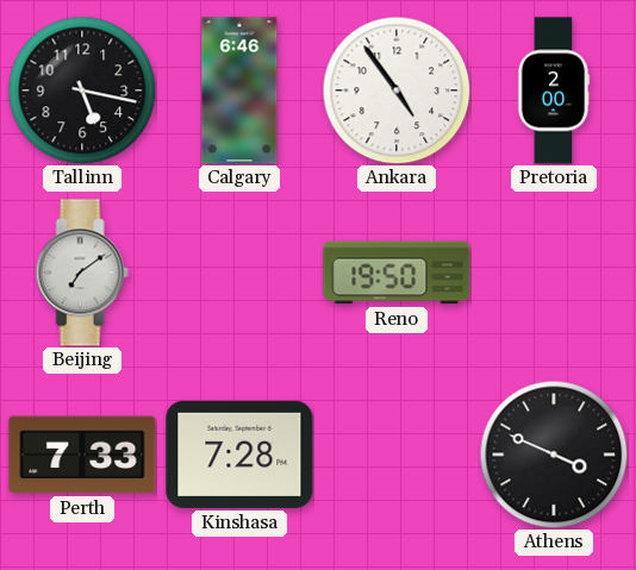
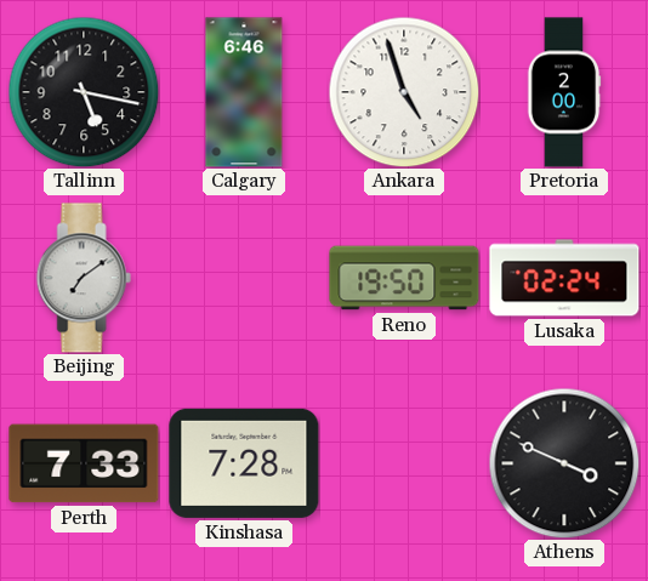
Ankara: 4:54 -> 4:57
Lusaka: none -> 02:24
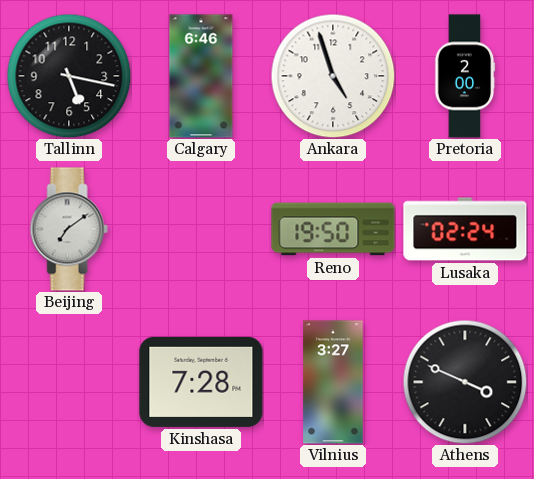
Perth: 7:33 -> none
Vilnius: none -> 3:27
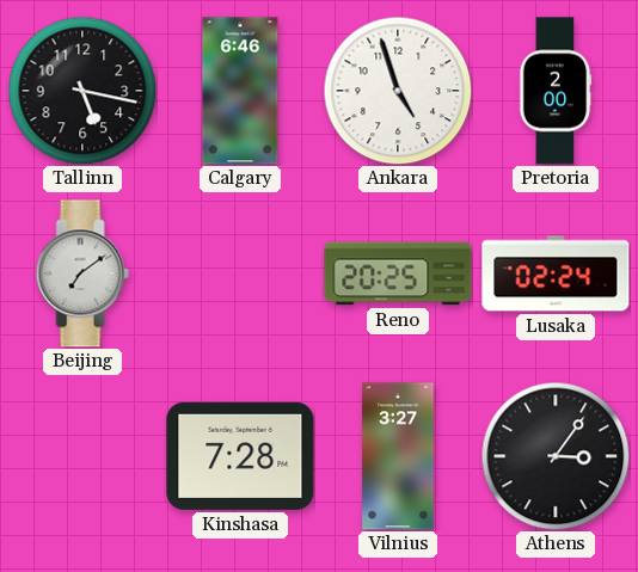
Reno: 19:50 -> 20:25
Athens: 3:49 -> 3:06
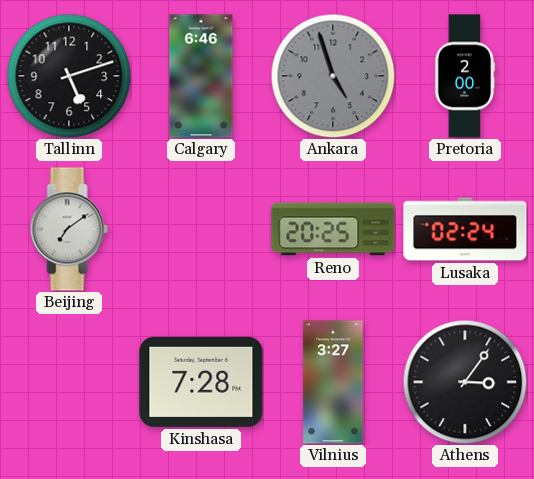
Tallinn: 5:17 -> 5:12
Ankara dial: white -> grey
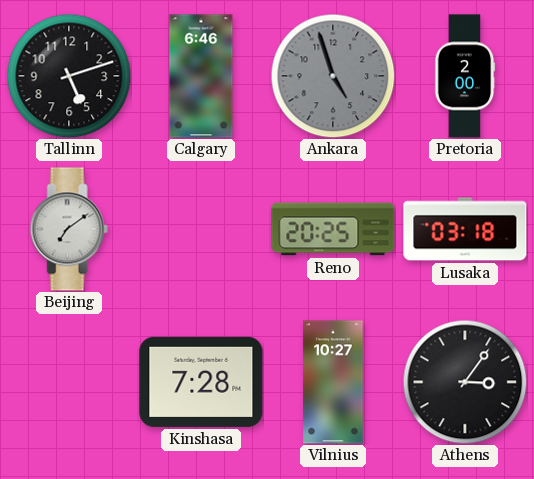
Lusaka: 02:24 -> 03:18
Vilnius: 3:27 -> 10:27
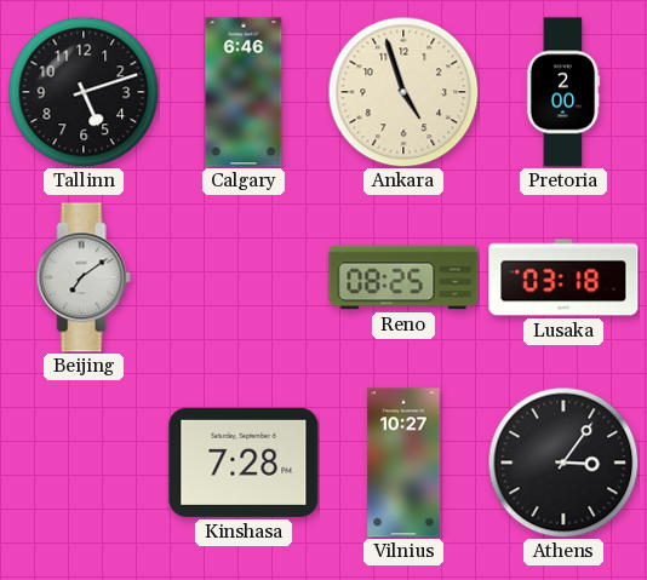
Ankara dial: grey -> cream
Reno: 20:25 -> 08:25
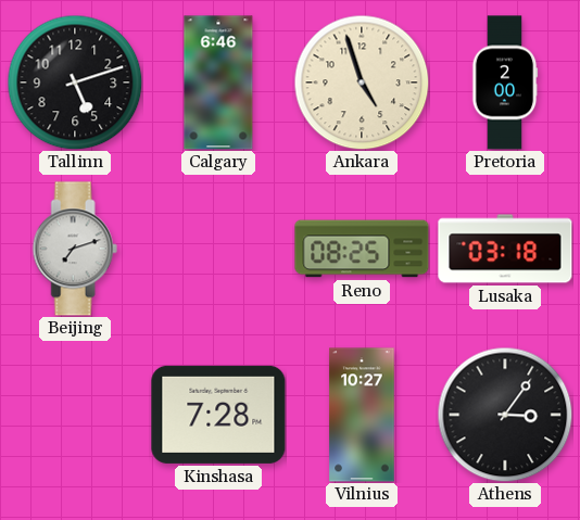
Beijing: 7:09 -> 7:12
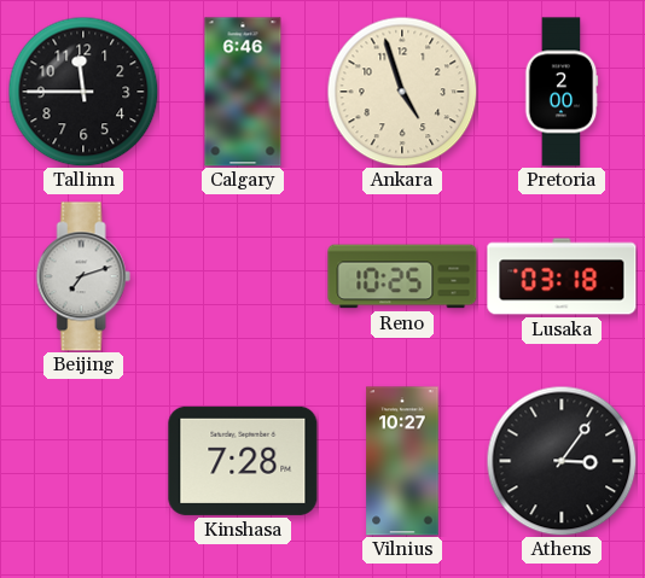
Tallinn: 5:12 -> 11:45
Reno: 08:25 -> 10:25
